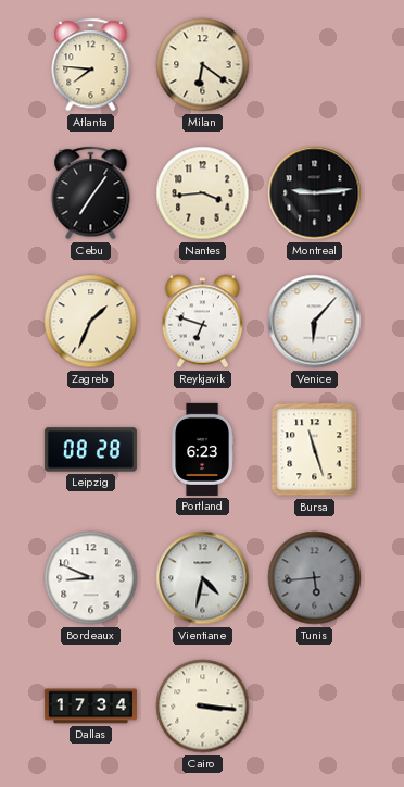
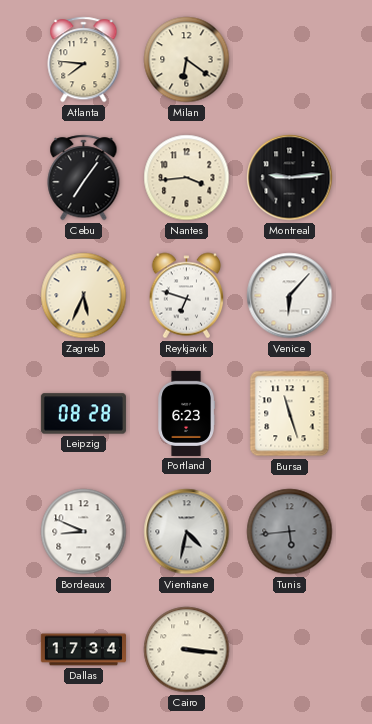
Zagreb: 1:34 -> 5:34
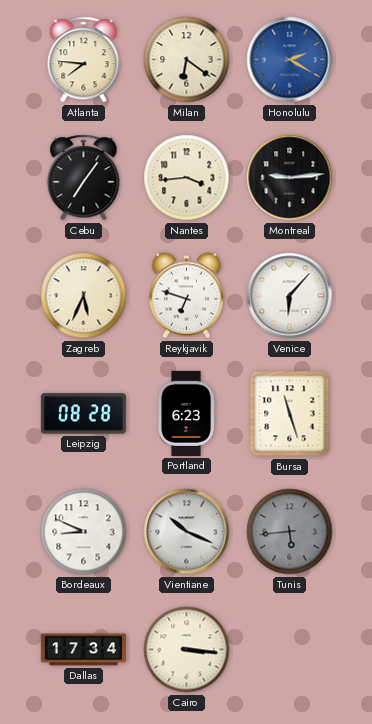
Honolulu: none -> 2:20
Vientiane: 4:32 -> 10:19
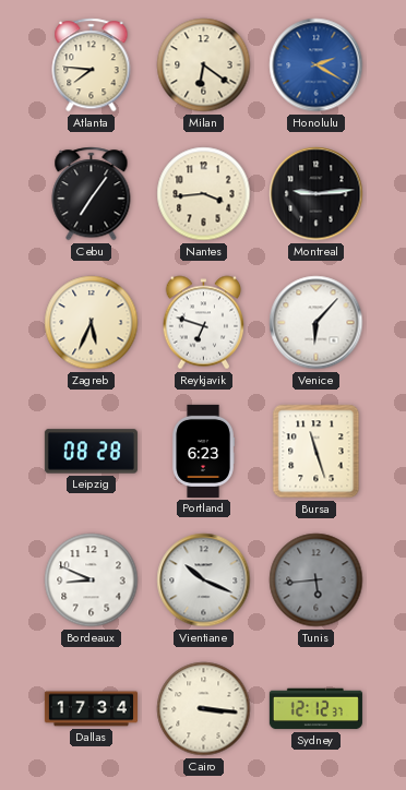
Sydney: none -> 12:12
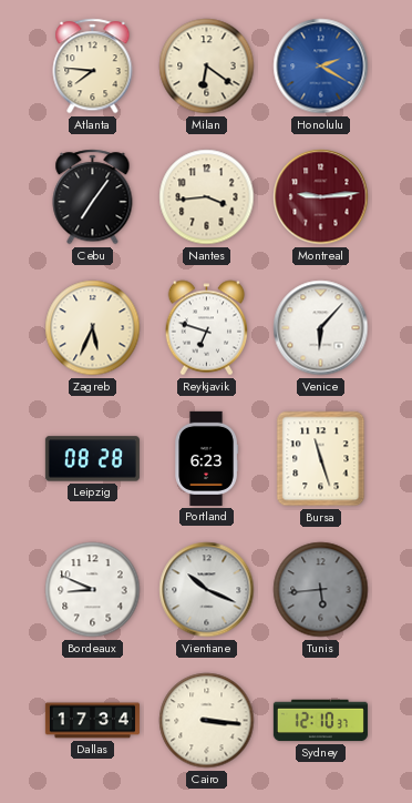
Montreal dial: black -> burgundy
Sydney: 12:12 -> 12:10
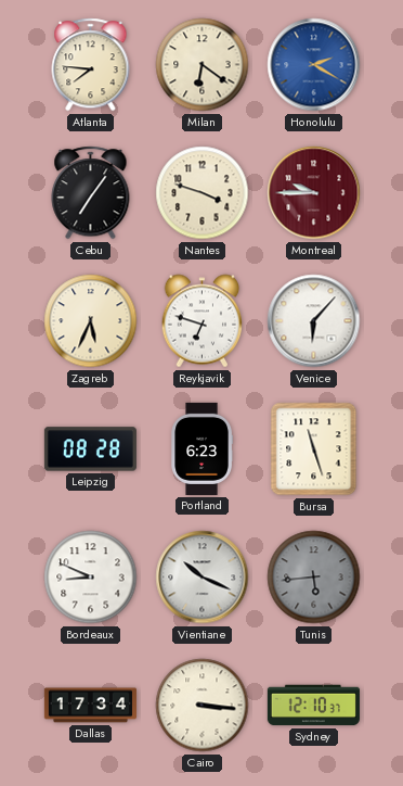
Nantes: 3:44 -> 3:48
Montreal: 9:14 -> 9:45
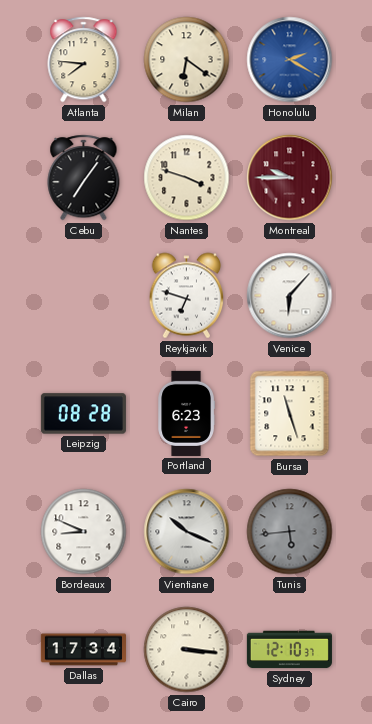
Zagreb: 5:34 -> none
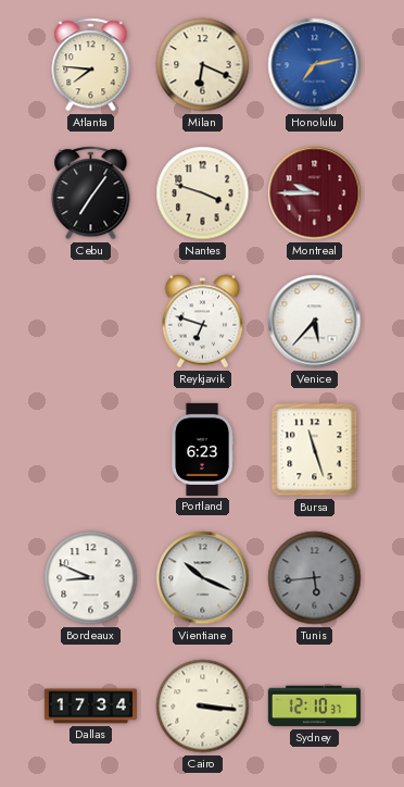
Milan: 6:21 -> 6:19
Honolulu: 2:20 -> 7:13
Venice: 6:07 -> 5:37
Leipzig: 08:28 -> none
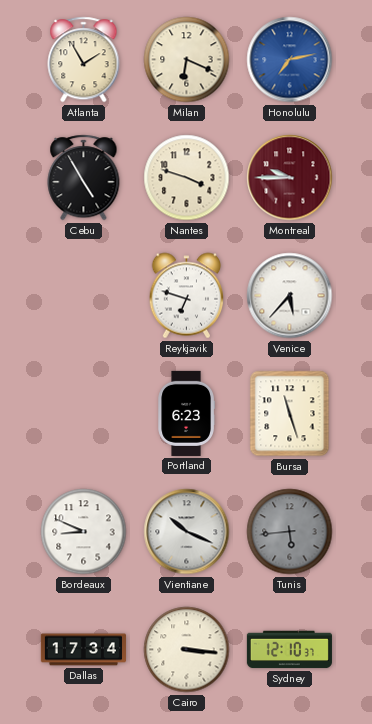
Atlanta: 7:46 -> 1:55
Cebu: 7:06 -> 4:55
